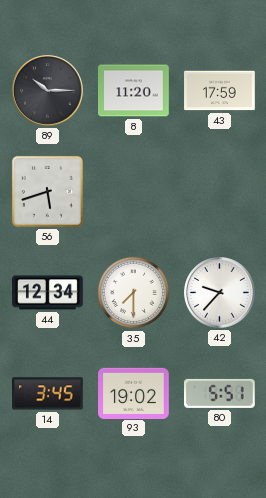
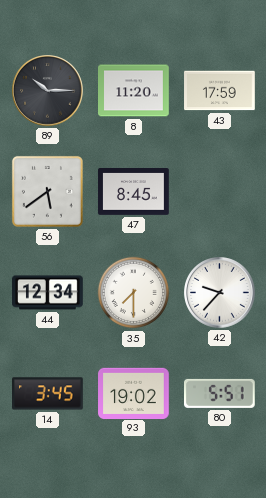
56: 5:42 -> 5:39
47: none -> 8:45
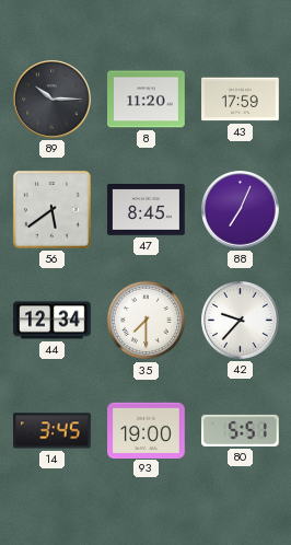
88: none -> 7:04
93: 19:02 -> 19:00
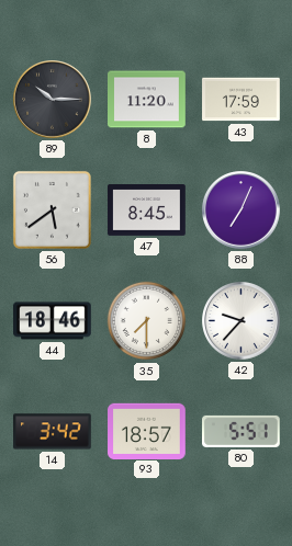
44: 12:34 -> 18:46
14: 3:45 -> 3:42
93: 19:00 -> 18:57
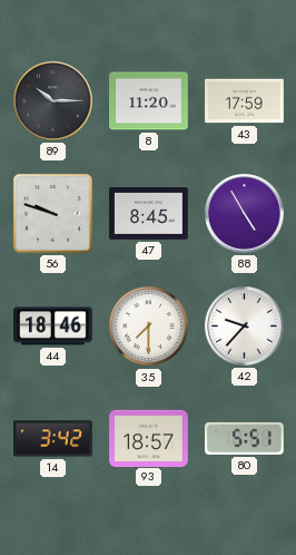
56: 5:39 -> 9:48
88: 7:04 -> 4:55
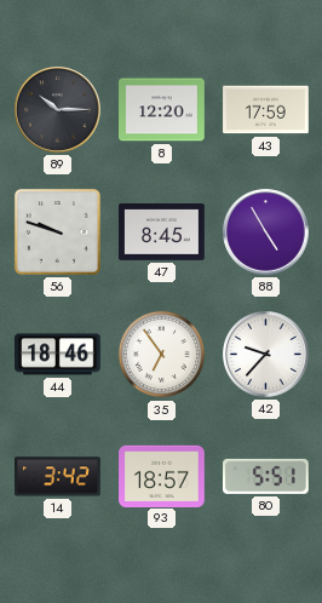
8: 11:20 -> 12:20
35: 7:30 -> 6:54
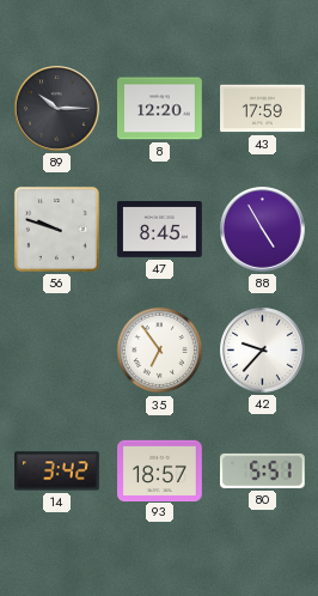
44: 18:46 -> none
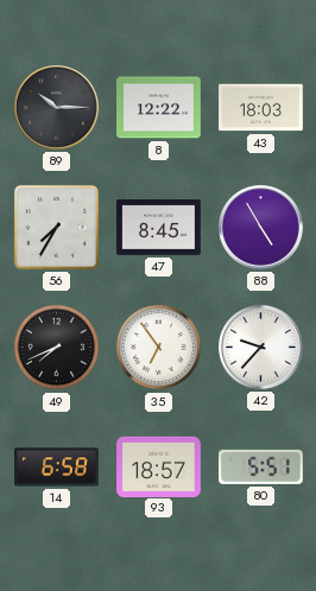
8: 12:20 -> 12:22
43: 17:59 -> 18:03
56: 9:48 -> 7:35
49: none -> 7:41
14: 3:42 -> 6:58
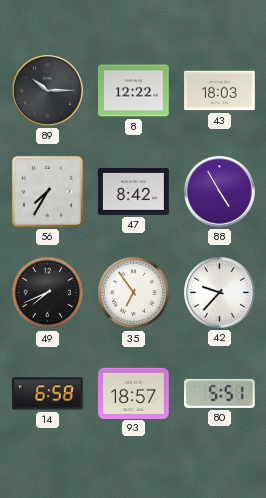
47: 8:45 -> 8:42
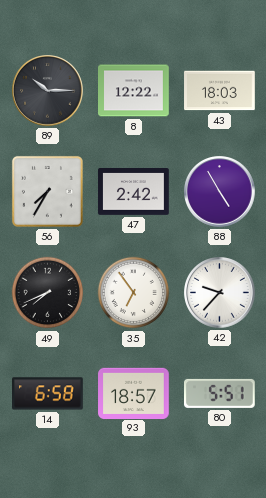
47: 8:42 -> 2:42
